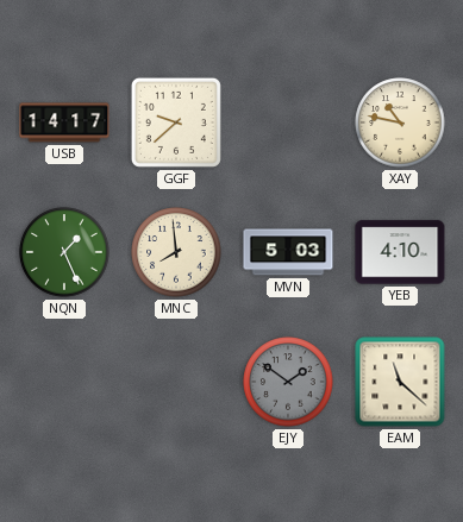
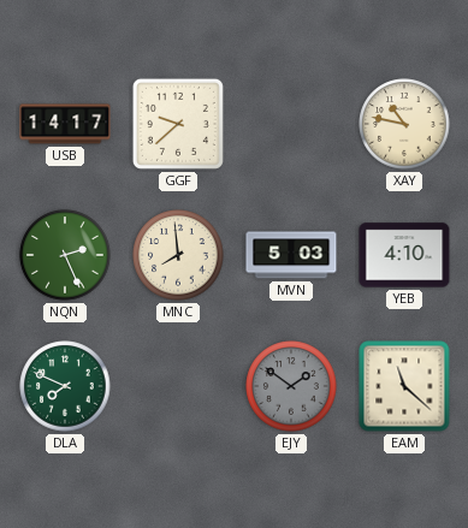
NQN: 1:26 -> 2:26
DLA: none -> 7:49
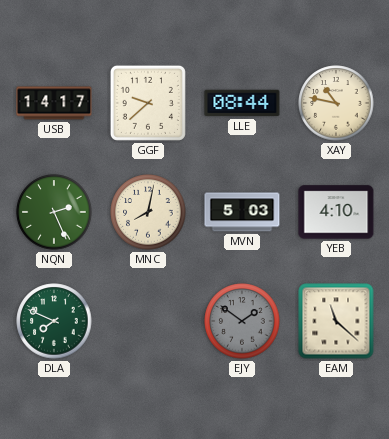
LLE: none -> 08:44
MNC: 7:59 -> 8:02
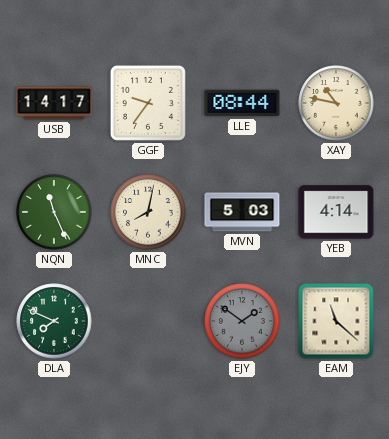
GGF: 9:38 -> 9:36
NQN: 2:26 -> 11:26
YEB: 4:10 -> 4:14
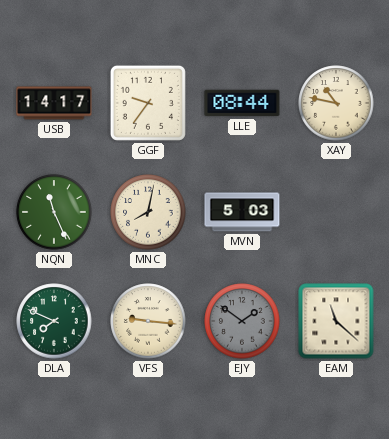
YEB: 4:14 -> none
VFS: none -> 9:16
